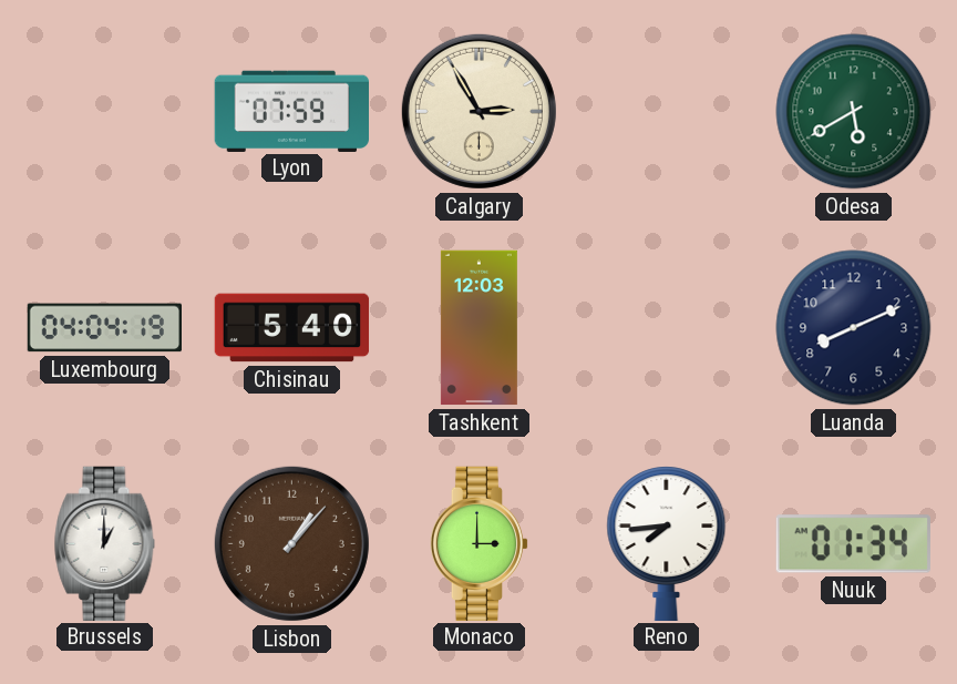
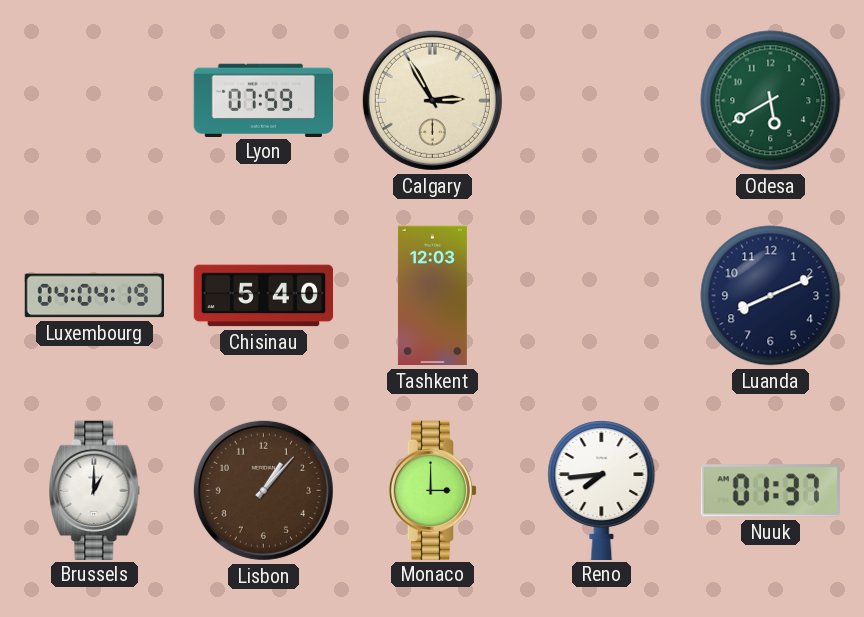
Nuuk: 01:34 -> 01:37
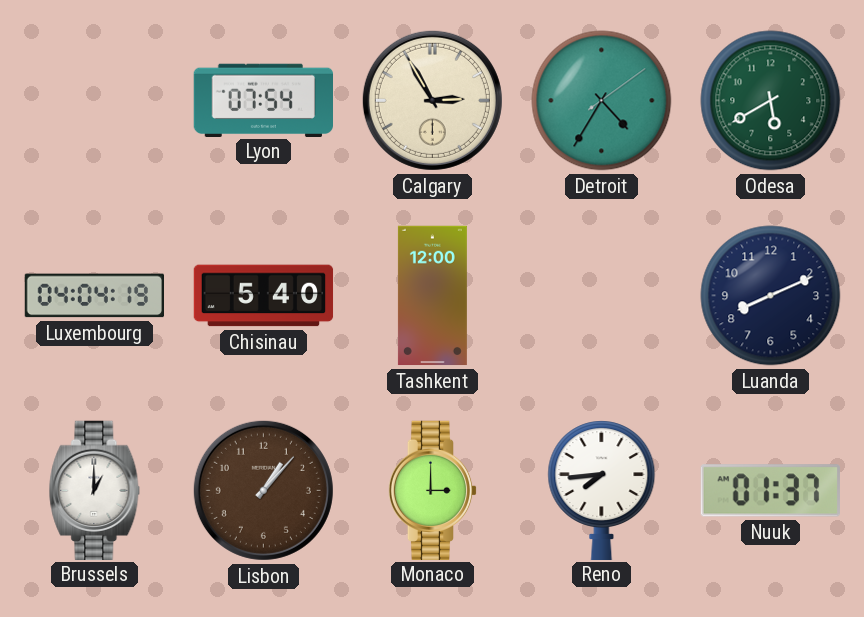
Lyon: 07:59 -> 07:54
Detroit: none -> 4:35
Tashkent: 12:03 -> 12:00
